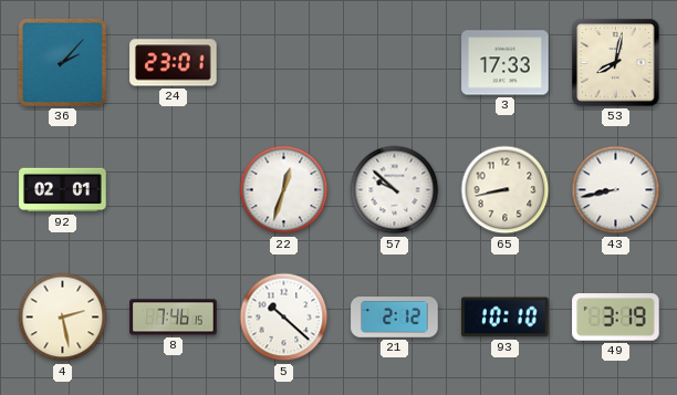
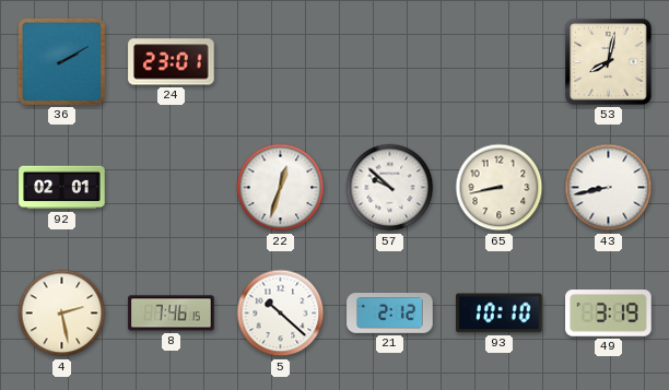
36: 2:07 -> 2:10
3: 17:33 -> none
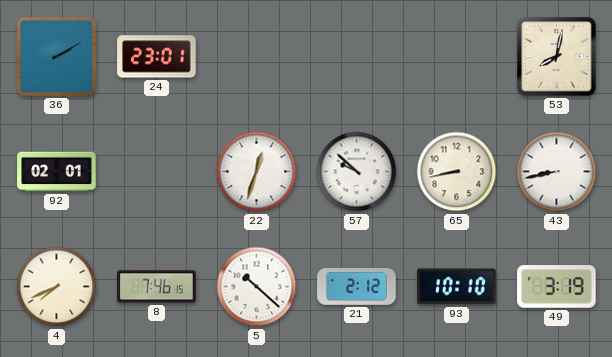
4: 2:28 -> 7:41
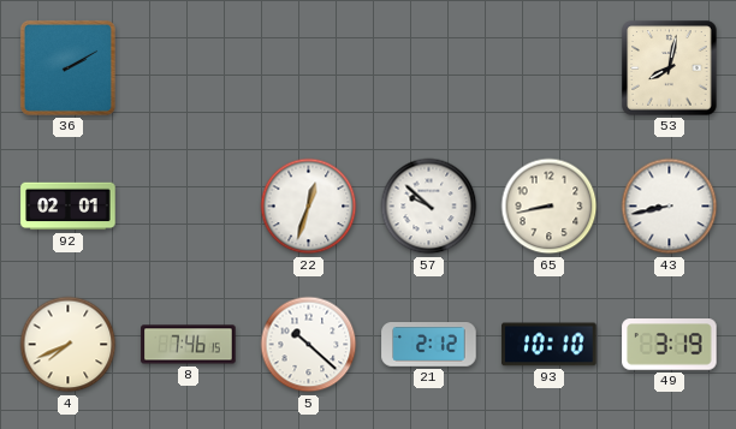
24: 23:01 -> none
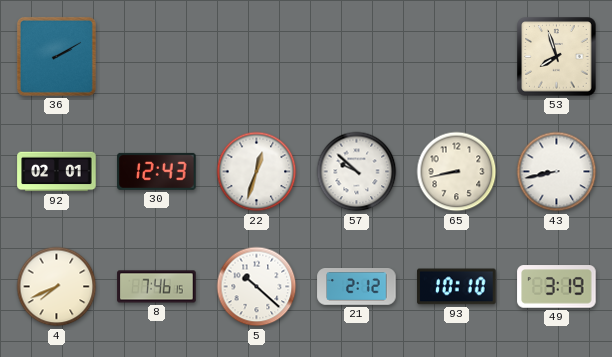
53: 8:02 -> 7:57
30: none -> 12:43
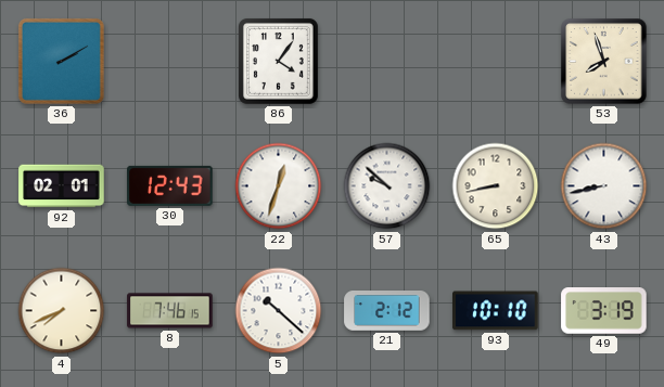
86: none -> 4:06
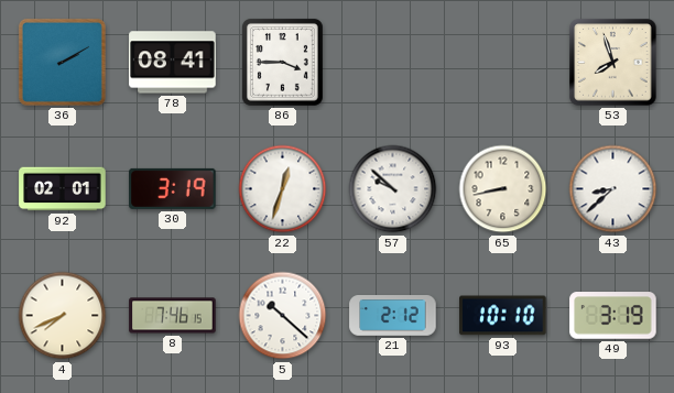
78: none -> 08:41
86: 4:06 -> 3:45
30: 12:43 -> 3:19
43: 8:43 -> 8:38
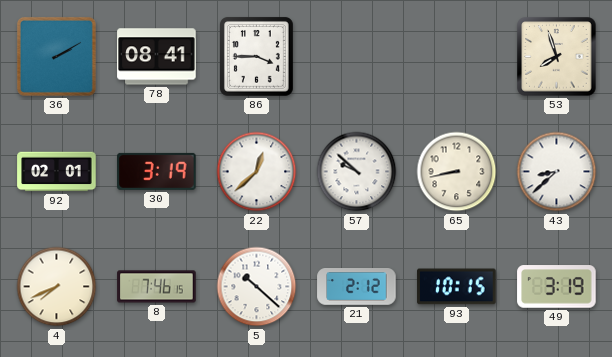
22: 12:33 -> 12:38
93: 10:10 -> 10:15
